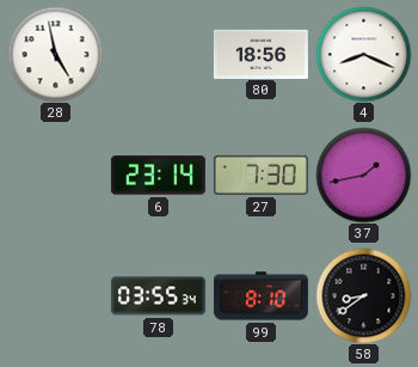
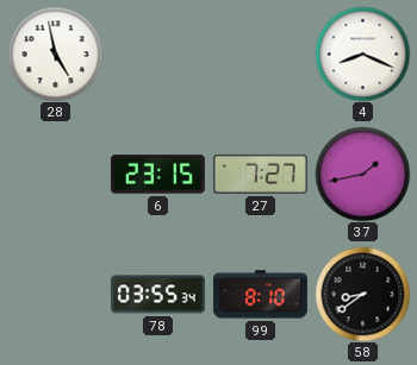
80: 18:56 -> none
6: 23:14 -> 23:15
27: 7:30 -> 7:27
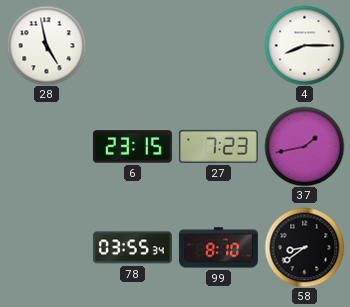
4: 8:19 -> 8:15
27: 7:27 -> 7:23
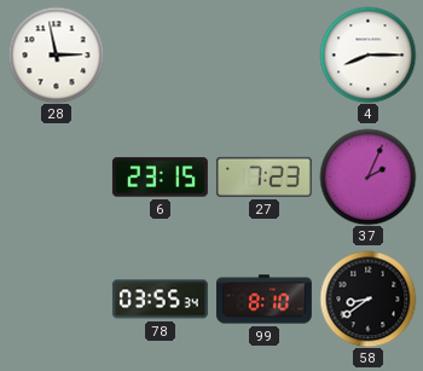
28: 4:58 -> 2:58
37: 1:43 -> 2:04
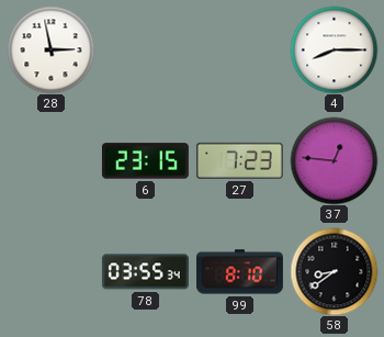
37: 2:04 -> 12:46
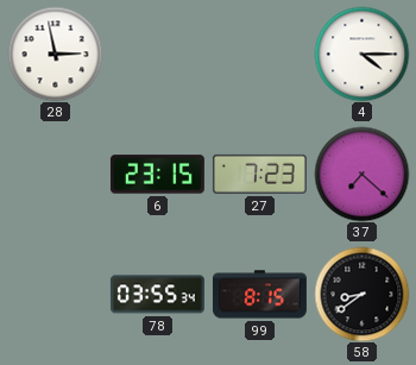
4: 8:15 -> 4:15
37: 12:46 -> 7:22
99: 8:10 -> 8:15
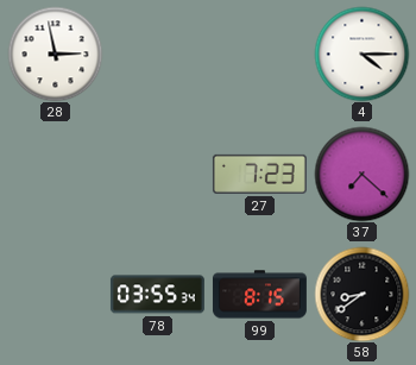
6: 23:15 -> none
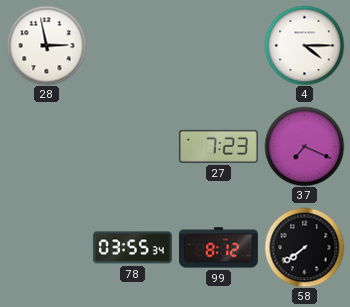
37: 7:22 -> 7:19
99: 8:15 -> 8:12
58: 8:39 -> 7:39
